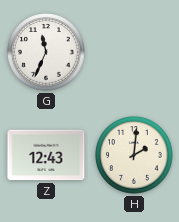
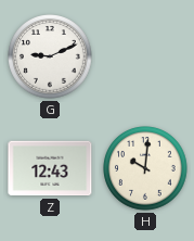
G: 11:34 -> 9:11
H: 2:01 -> 10:01
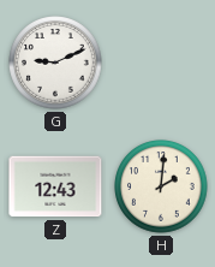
H: 10:01 -> 2:01
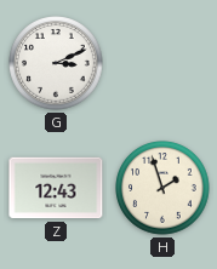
G: 9:11 -> 3:11
H: 2:01 -> 1:57
